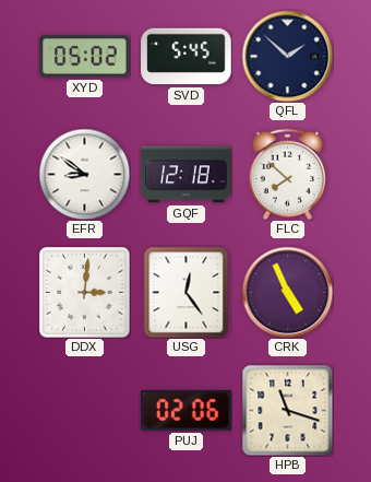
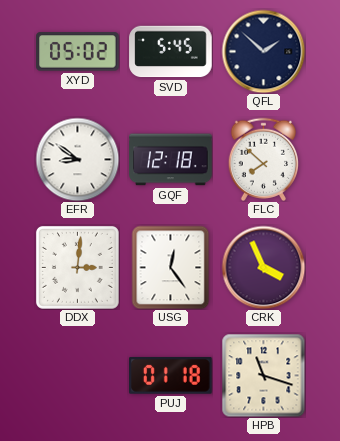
CRK: 4:56 -> 3:56
PUJ: 02:06 -> 01:18
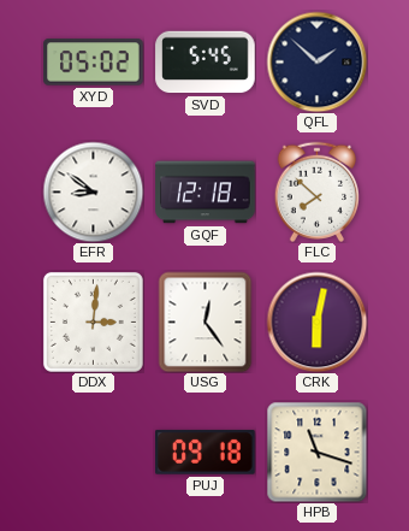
CRK: 3:56 -> 6:02
PUJ: 01:18 -> 09:18
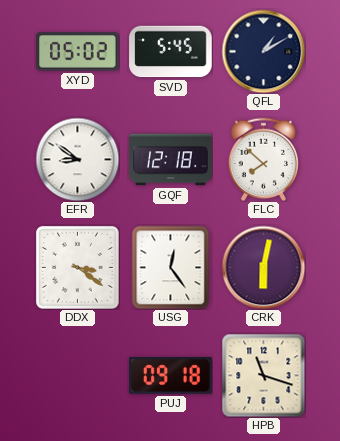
QFL: 1:52 -> 1:10
DDX: 3:01 -> 3:21
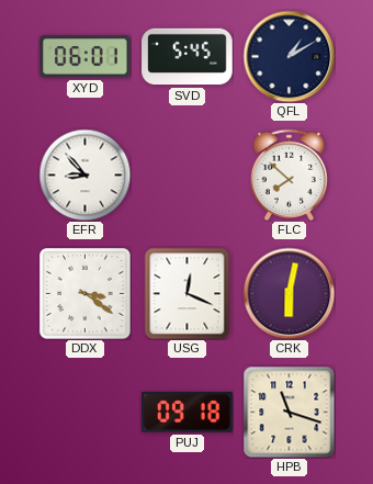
XYD: 05:02 -> 06:01
EFR: 8:51 -> 8:53
GQF: 12:18 -> none
USG: 12:24 -> 12:19
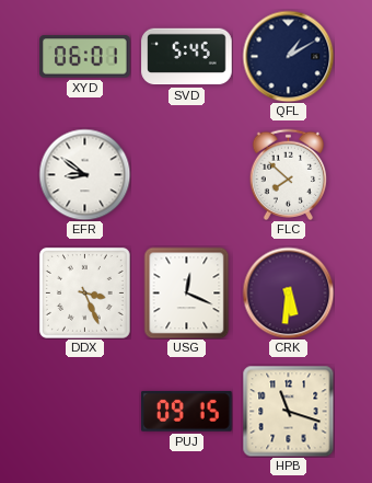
EFR: 8:53 -> 8:51
DDX: 3:21 -> 3:26
CRK: 6:02 -> 5:31
PUJ: 09:18 -> 09:15
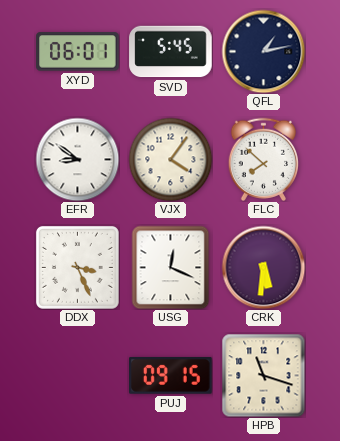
QFL: 1:10 -> 1:13
VJX: none -> 4:06
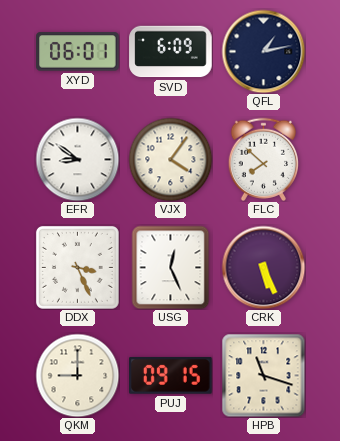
SVD: 5:45 -> 6:09
USG: 12:19 -> 12:26
CRK: 5:31 -> 5:26
QKM: none -> 9:00
